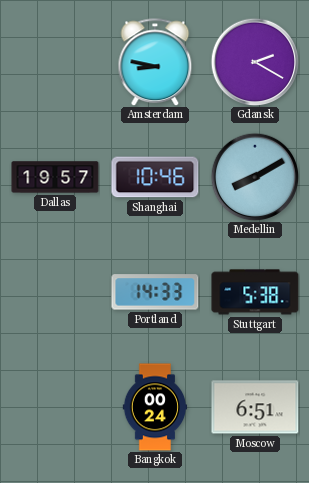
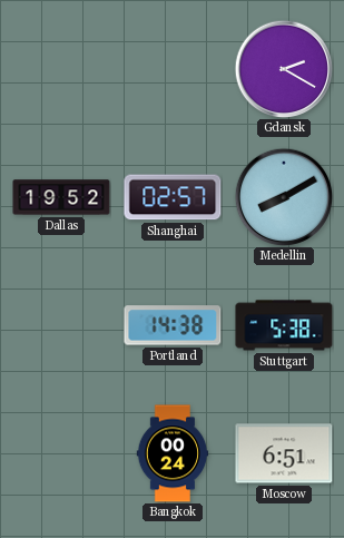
Amsterdam: 8:47 -> none
Dallas: 19:57 -> 19:52
Shanghai: 10:46 -> 02:57
Portland: 14:33 -> 14:38
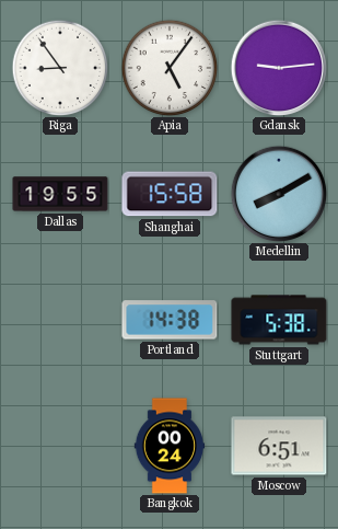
Riga: none -> 8:54
Apia: none -> 5:06
Gdansk: 2:20 -> 9:14
Dallas: 19:52 -> 19:55
Shanghai: 02:57 -> 15:58
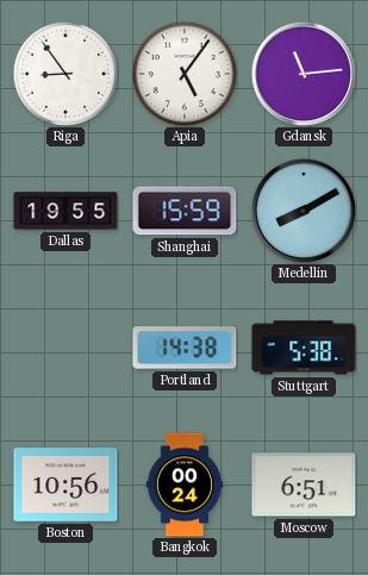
Gdansk: 9:14 -> 11:14
Shanghai: 15:58 -> 15:59
Boston: none -> 10:56
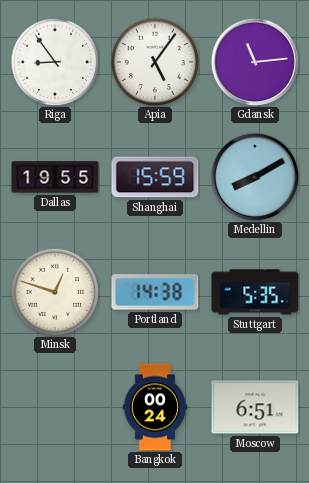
Minsk: none -> 12:48
Stuttgart: 5:38 -> 5:35
Boston: 10:56 -> none
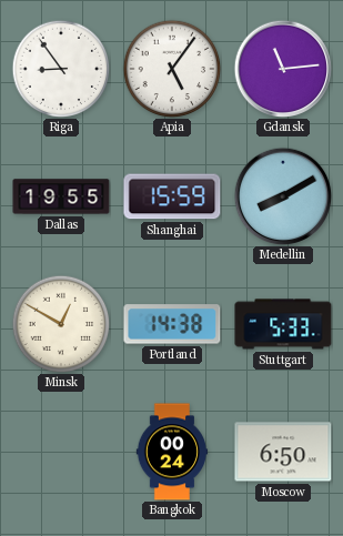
Minsk: 12:48 -> 12:50
Stuttgart: 5:35 -> 5:33
Moscow: 6:51 -> 6:50
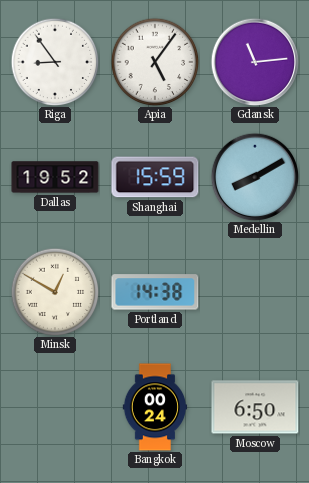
Dallas: 19:55 -> 19:52
Stuttgart: 5:33 -> none
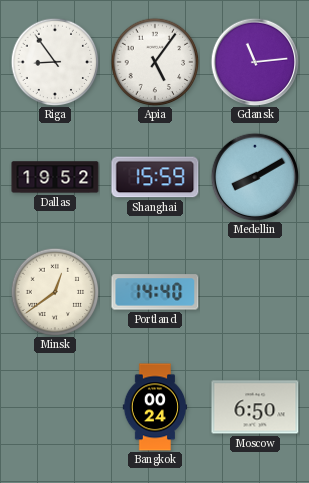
Minsk: 12:50 -> 12:39
Portland: 14:38 -> 14:40
